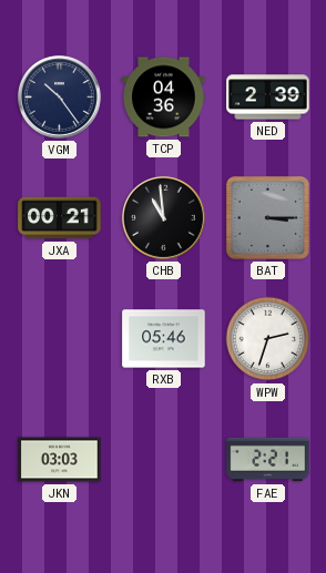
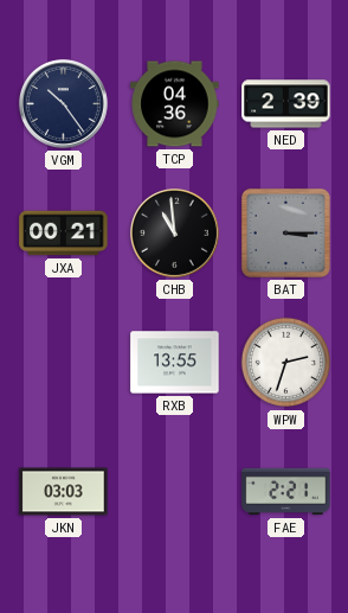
RXB: 05:46 -> 13:55
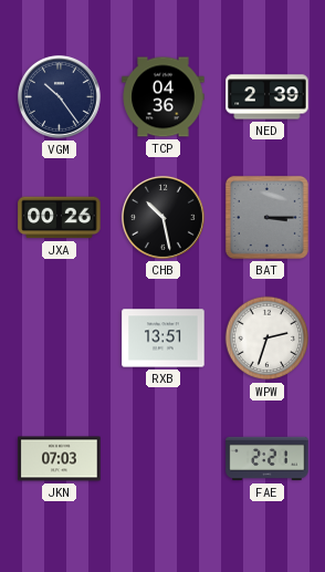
JXA: 00:21 -> 00:26
CHB: 10:59 -> 10:28
RXB: 13:55 -> 13:51
JKN: 03:03 -> 07:03
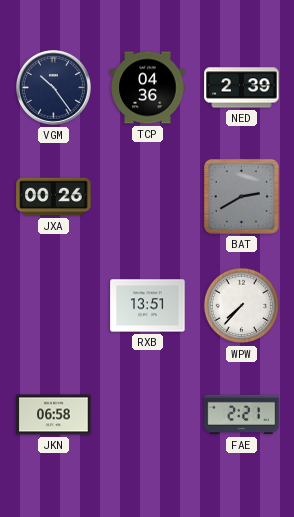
CHB: 10:28 -> none
BAT: 3:15 -> 2:40
WPW: 2:33 -> 7:37
JKN: 07:03 -> 06:58
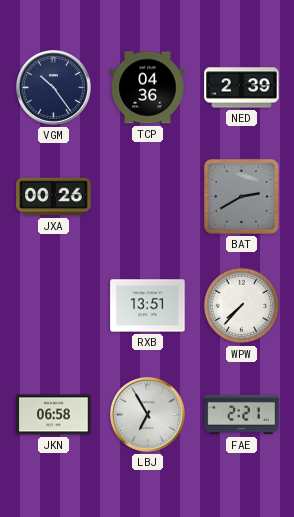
LBJ: none -> 6:55
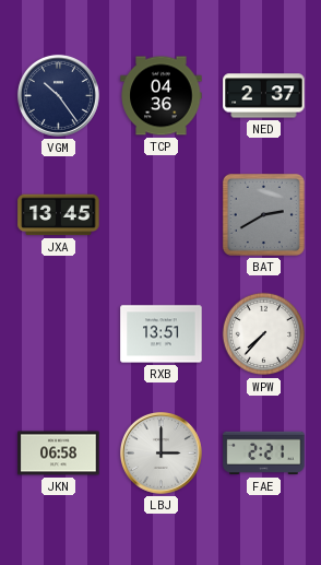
NED: 2:39 -> 2:37
JXA: 00:26 -> 13:45
LBJ: 6:55 -> 3:00
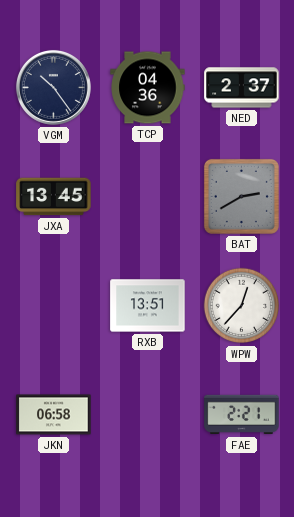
WPW: 7:37 -> 12:37
LBJ: 3:00 -> none
